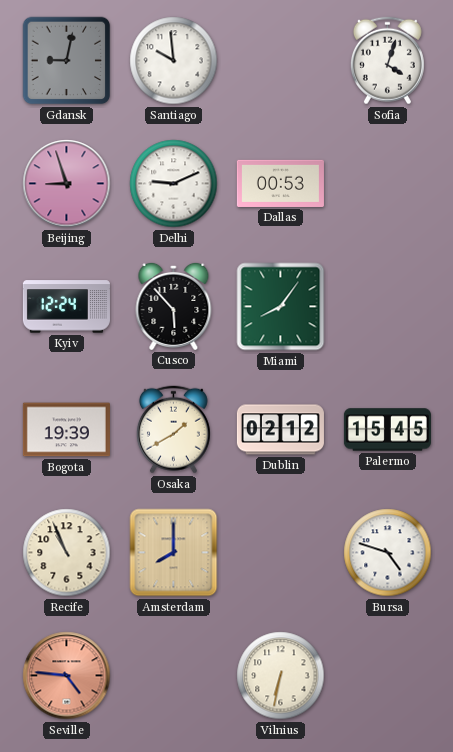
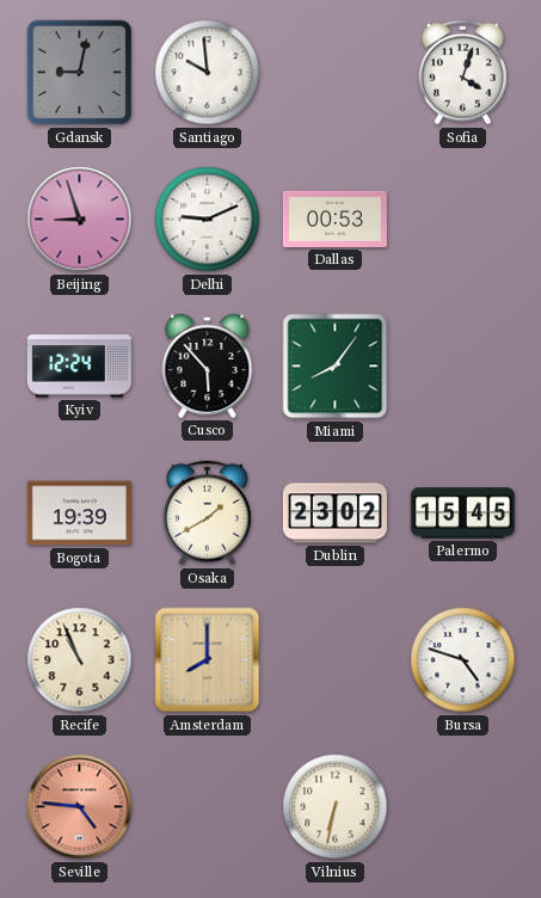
Dublin: 02:12 -> 23:02
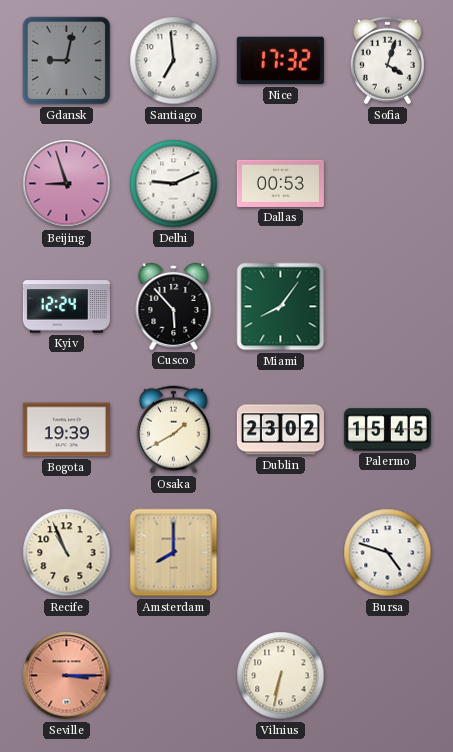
Santiago: 9:59 -> 6:59
Nice: none -> 17:32
Seville: 4:46 -> 3:15
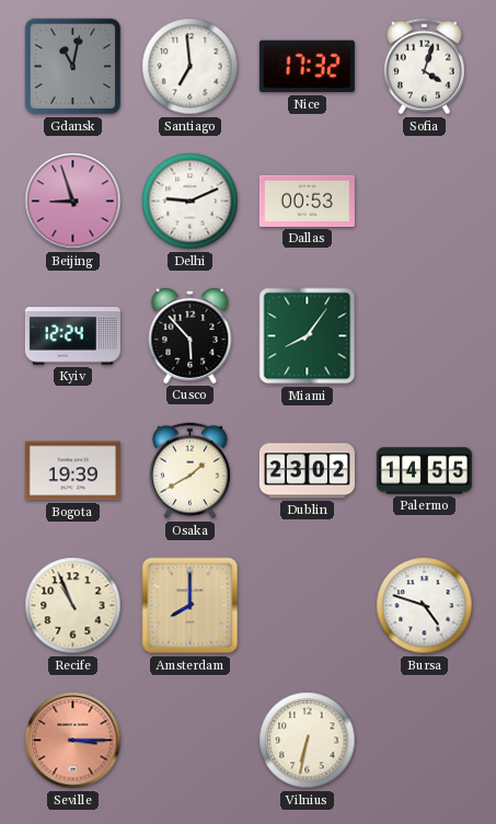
Gdansk: 9:02 -> 11:02
Palermo: 15:45 -> 14:55
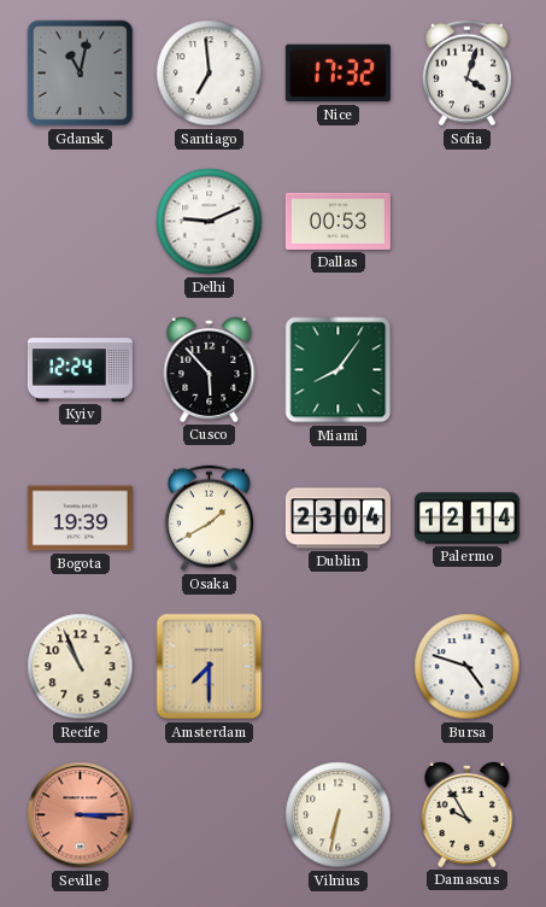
Beijing: 8:57 -> none
Dublin: 23:02 -> 23:04
Palermo: 14:55 -> 12:14
Amsterdam: 8:00 -> 7:30
Damascus: none -> 9:55
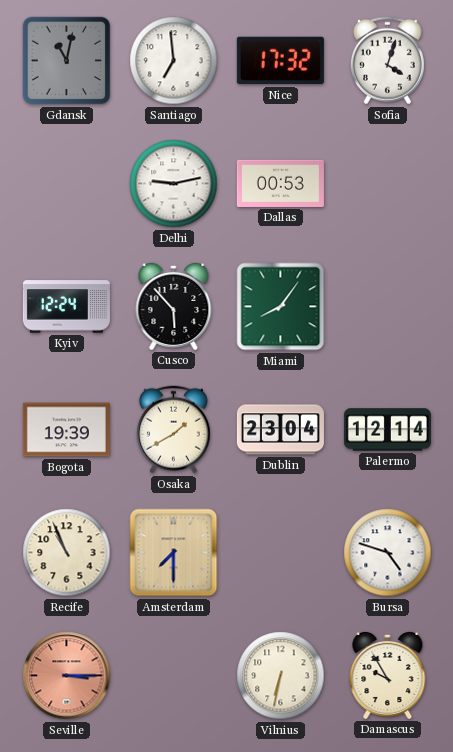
Delhi: 9:11 -> 9:13
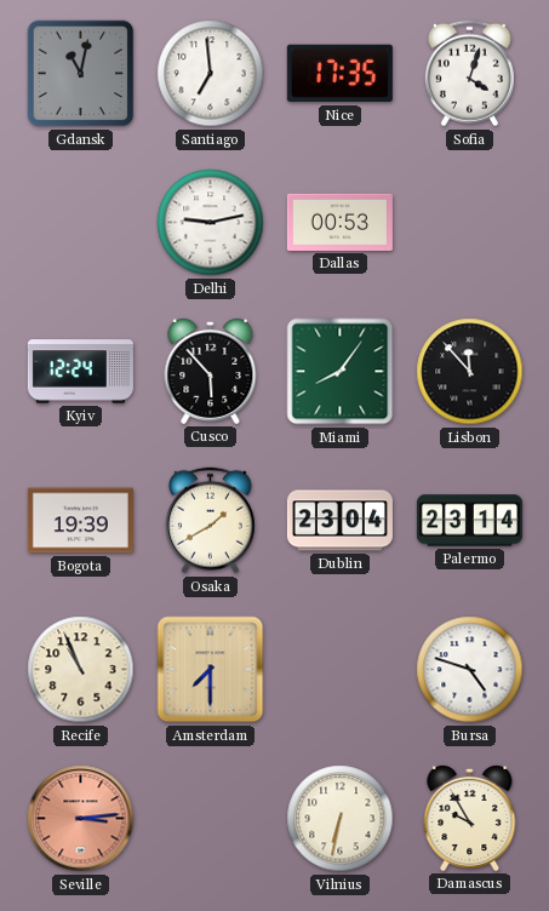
Nice: 17:32 -> 17:35
Lisbon: none -> 11:53
Palermo: 12:14 -> 23:14
Seville: 3:15 -> 3:14
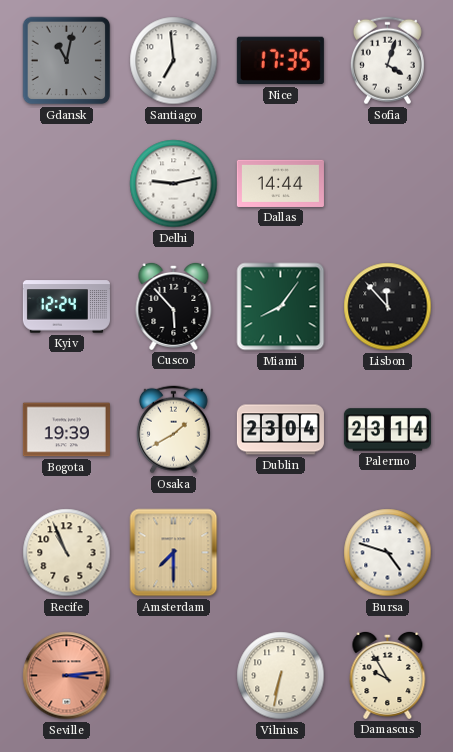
Dallas: 00:53 -> 14:44
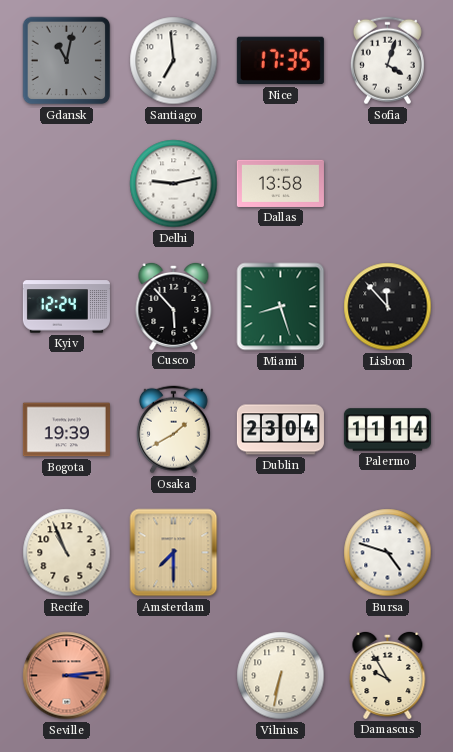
Dallas: 14:44 -> 13:58
Miami: 8:06 -> 8:27
Palermo: 23:14 -> 11:14
